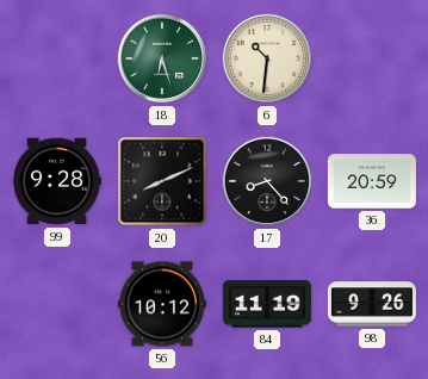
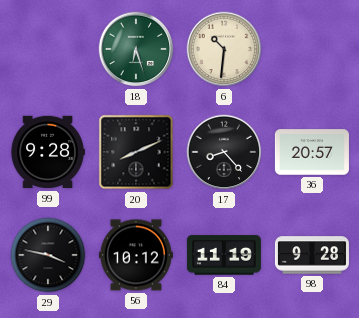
36: 20:59 -> 20:57
29: none -> 3:47
98: 9:26 -> 9:28
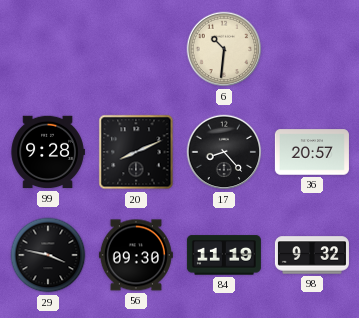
18: 6:27 -> none
56: 10:12 -> 09:30
98: 9:28 -> 9:32
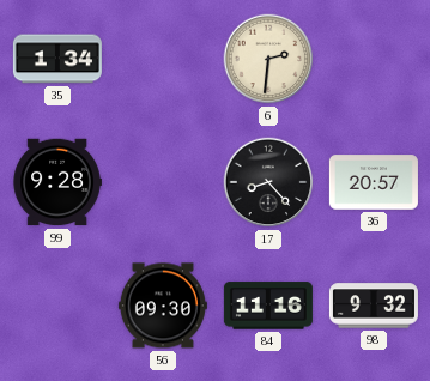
35: none -> 1:34
6: 10:31 -> 2:31
20: 8:11 -> none
29: 3:47 -> none
84: 11:19 -> 11:16
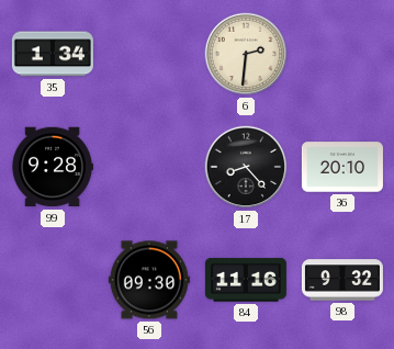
36: 20:57 -> 20:10
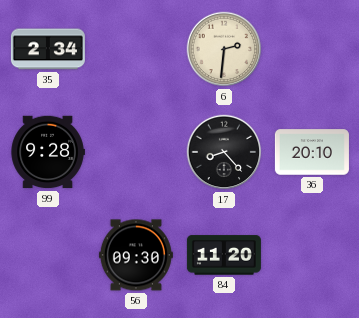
35: 1:34 -> 2:34
84: 11:16 -> 11:20
98: 9:32 -> none
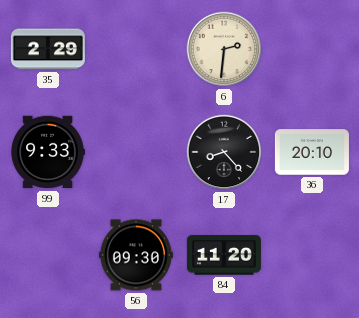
35: 2:34 -> 2:29
99: 9:28 -> 9:33
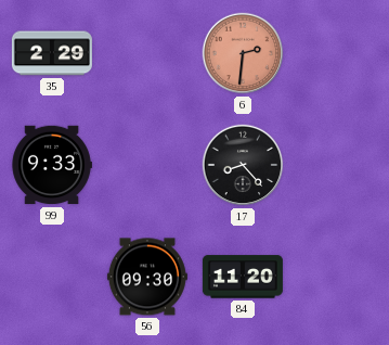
6 dial: cream -> salmon
36: 20:10 -> none
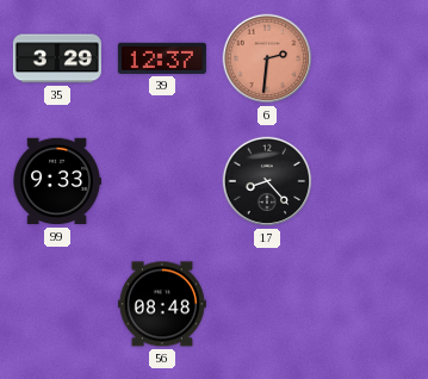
35: 2:29 -> 3:29
39: none -> 12:37
56: 09:30 -> 08:48
84: 11:20 -> none
